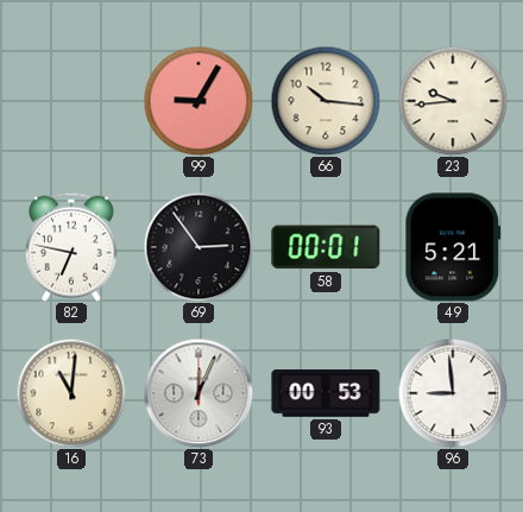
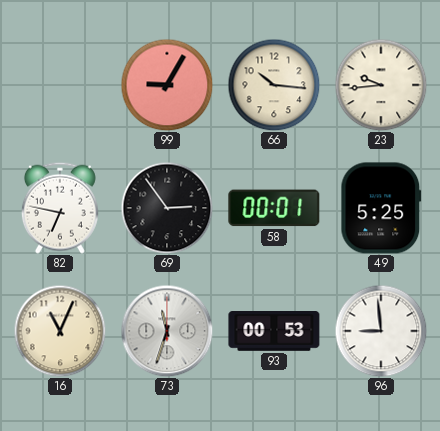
49: 5:21 -> 5:25
16: 11:01 -> 11:04
73: 12:04 -> 11:33
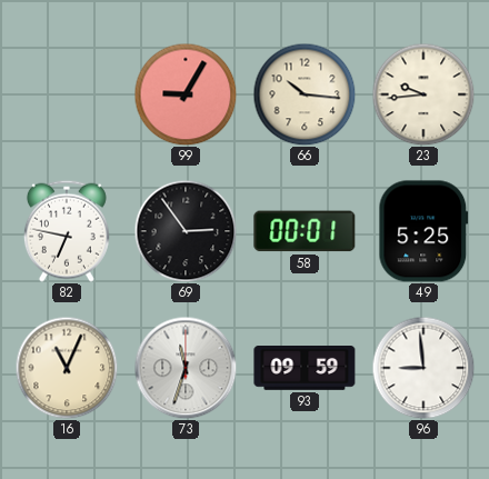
93: 00:53 -> 09:59
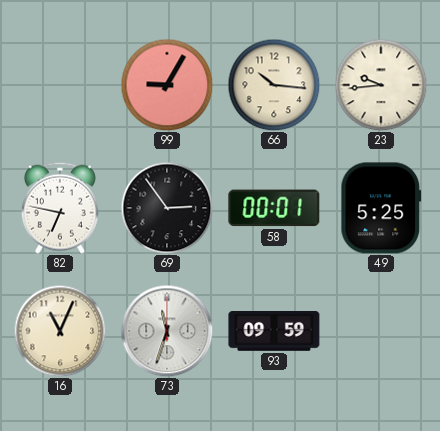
96: 8:59 -> none
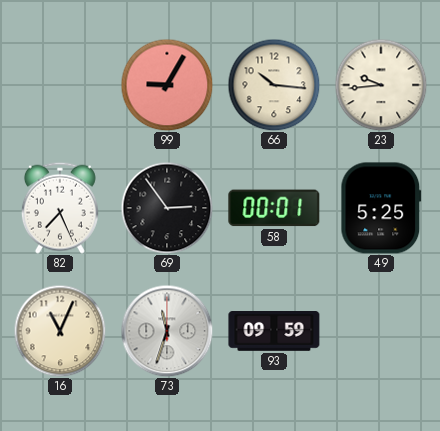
82: 6:47 -> 7:26
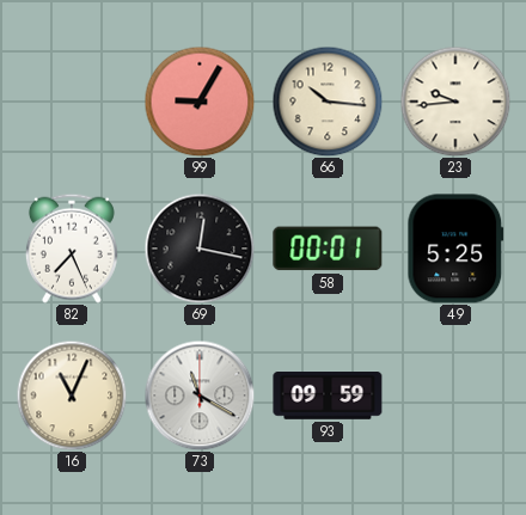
69: 2:54 -> 12:17
73: 11:33 -> 11:20
